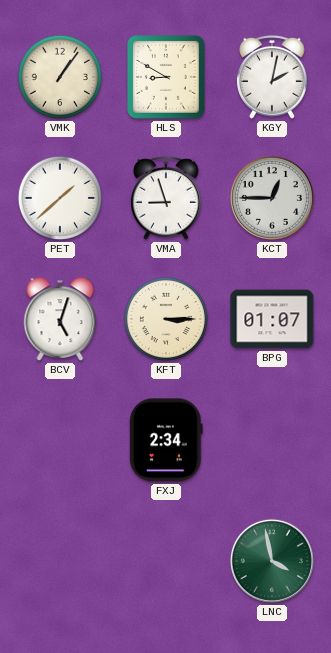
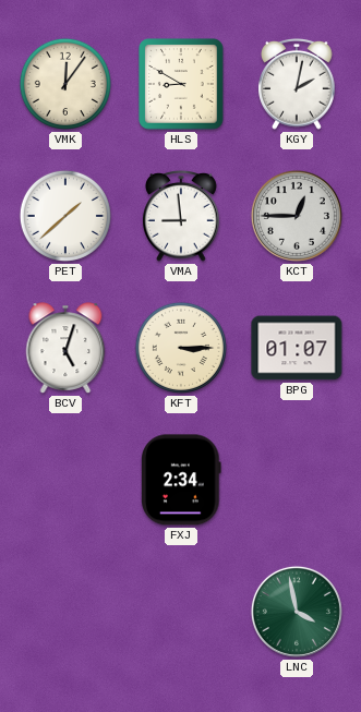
VMK: 1:06 -> 12:06
VMA: 8:57 -> 8:59
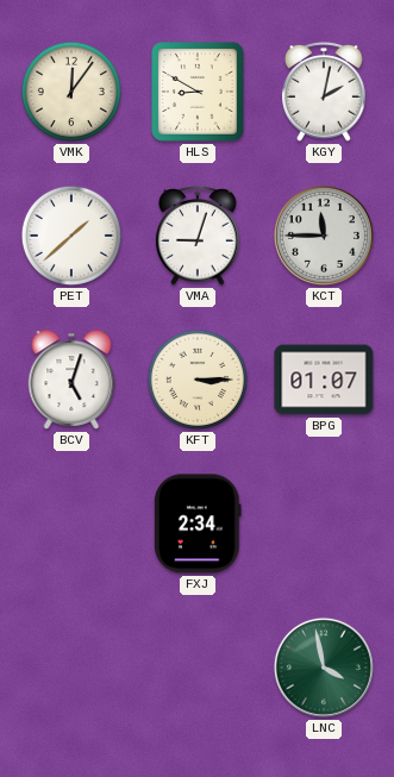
VMA: 8:59 -> 9:03
KCT: 12:45 -> 11:45
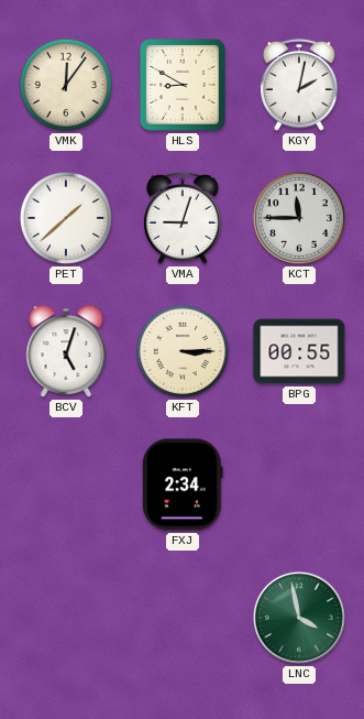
BPG: 01:07 -> 00:55
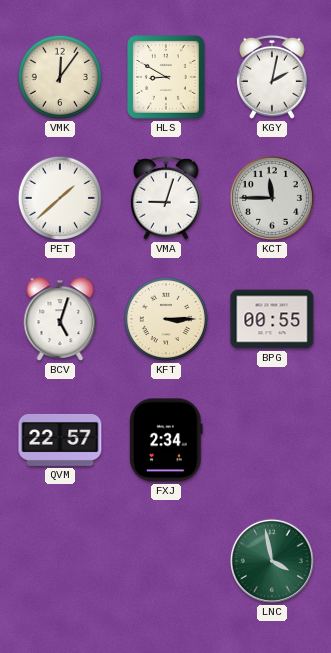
QVM: none -> 22:57
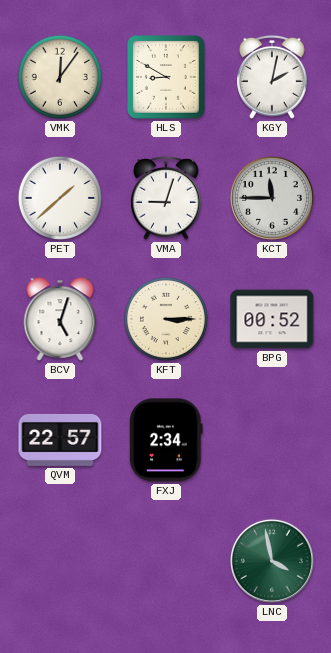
BPG: 00:55 -> 00:52
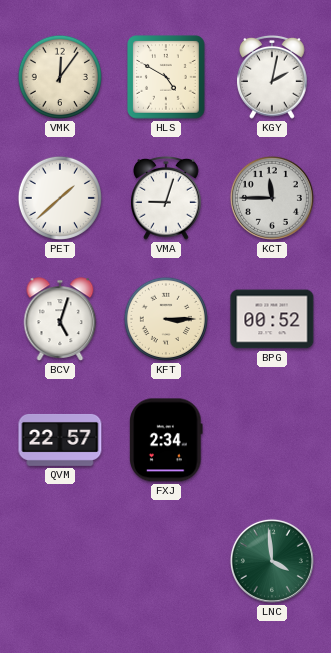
HLS: 8:50 -> 4:50
LNC: 3:58 -> 3:59
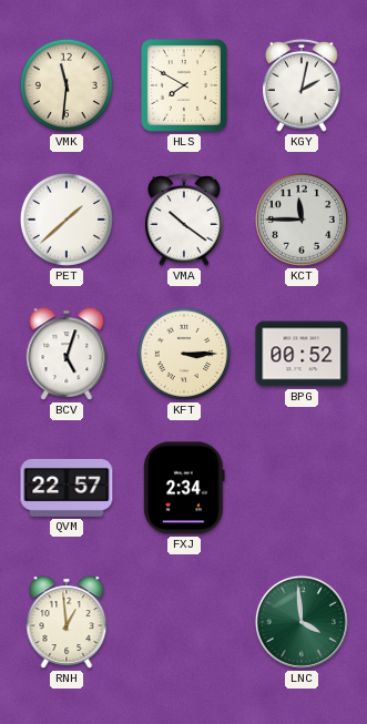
VMK: 12:06 -> 11:31
HLS: 4:50 -> 7:50
VMA: 9:03 -> 10:21
RNH: none -> 12:59
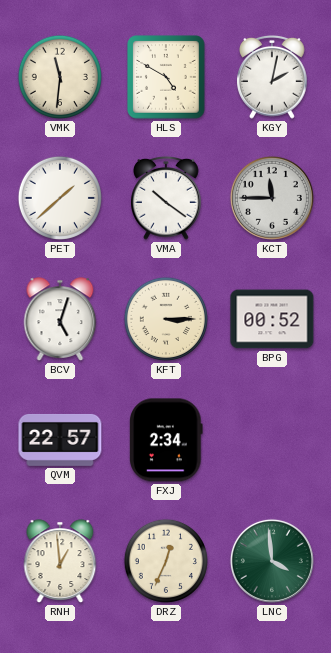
HLS: 7:50 -> 4:50
DRZ: none -> 12:34
